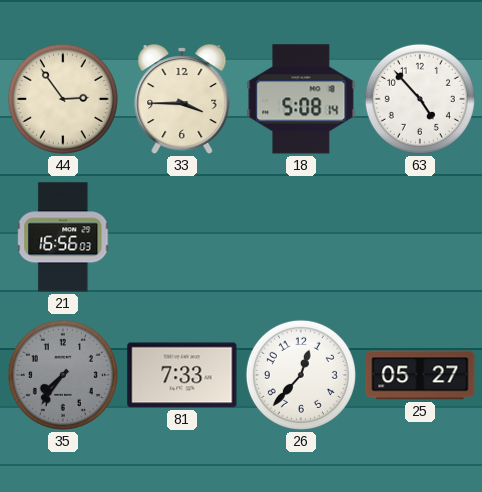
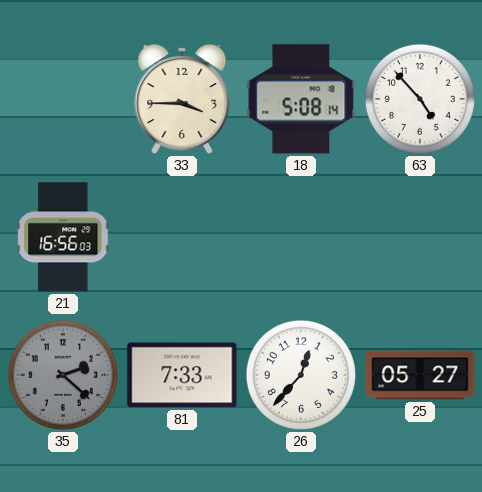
44: 2:54 -> none
35: 7:36 -> 2:22
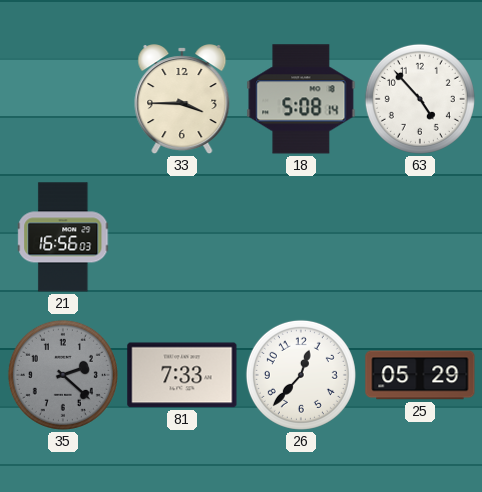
25: 05:27 -> 05:29
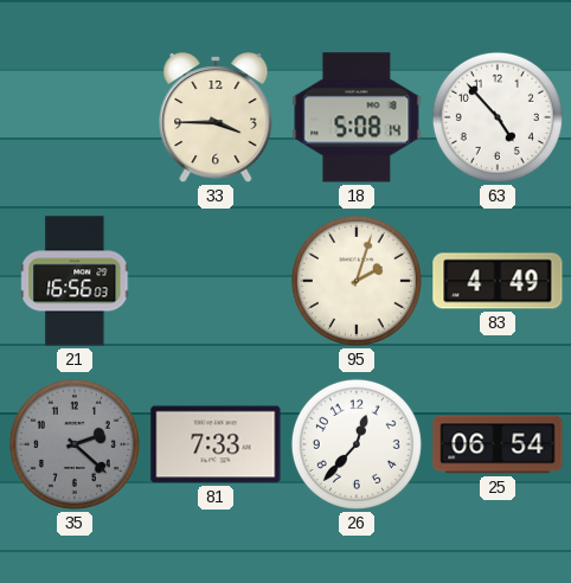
95: none -> 2:03
83: none -> 4:49
25: 05:29 -> 06:54
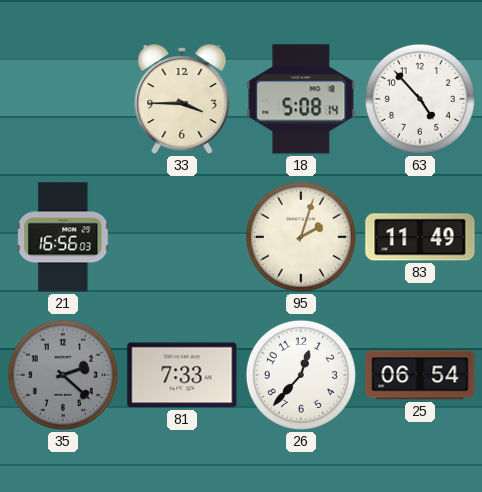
83: 4:49 -> 11:49
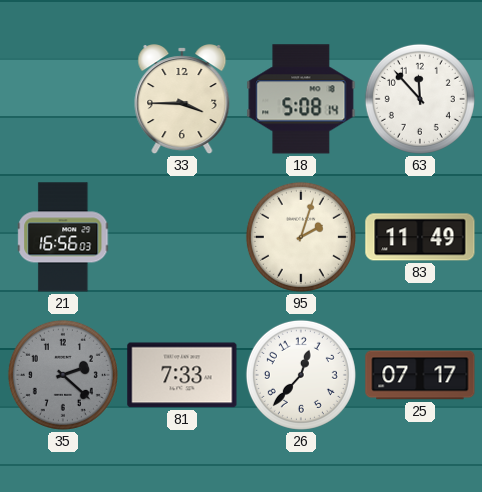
63: 4:53 -> 11:53
25: 06:54 -> 07:17
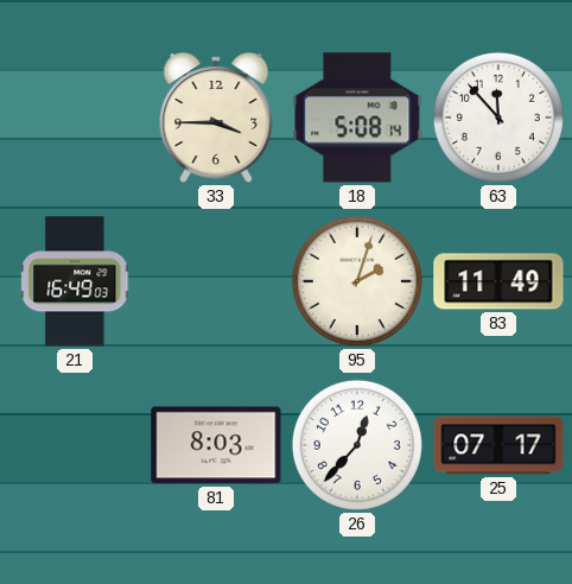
21: 16:56 -> 16:49
35: 2:22 -> none
81: 7:33 -> 8:03
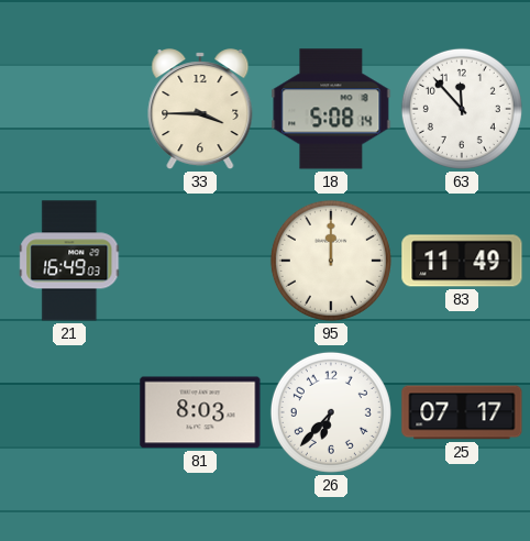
95: 2:03 -> 12:00
26: 12:37 -> 6:37
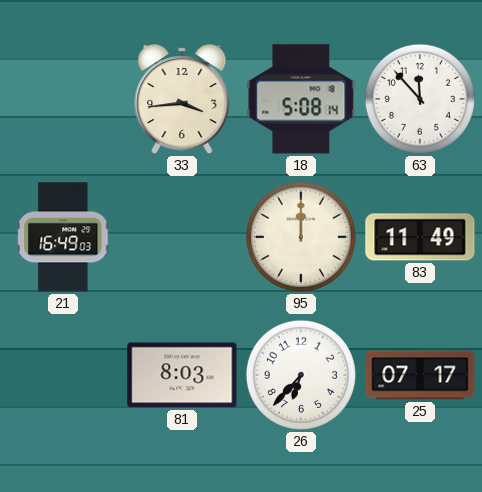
33: 3:45 -> 3:44
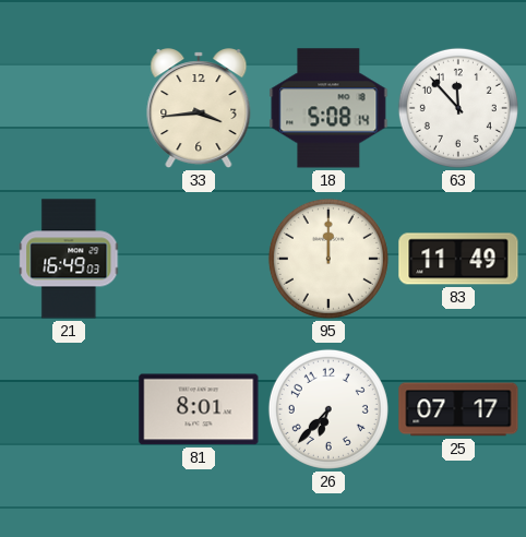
81: 8:03 -> 8:01
